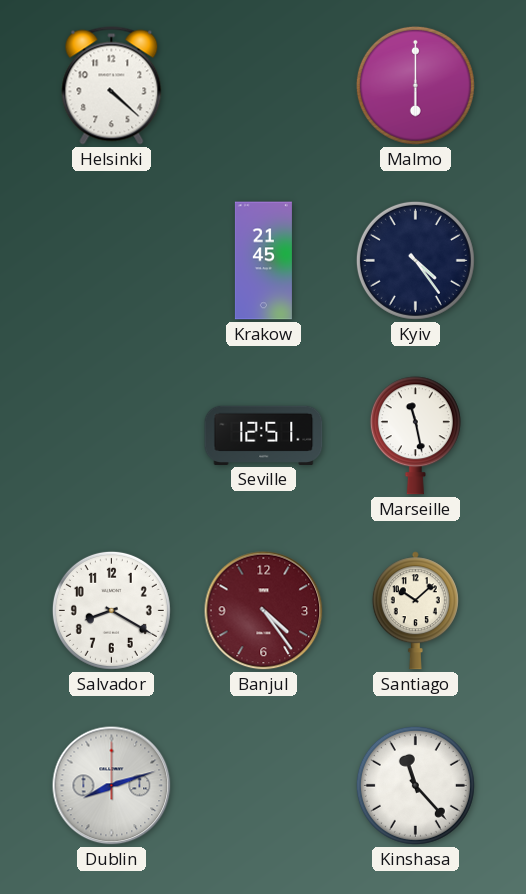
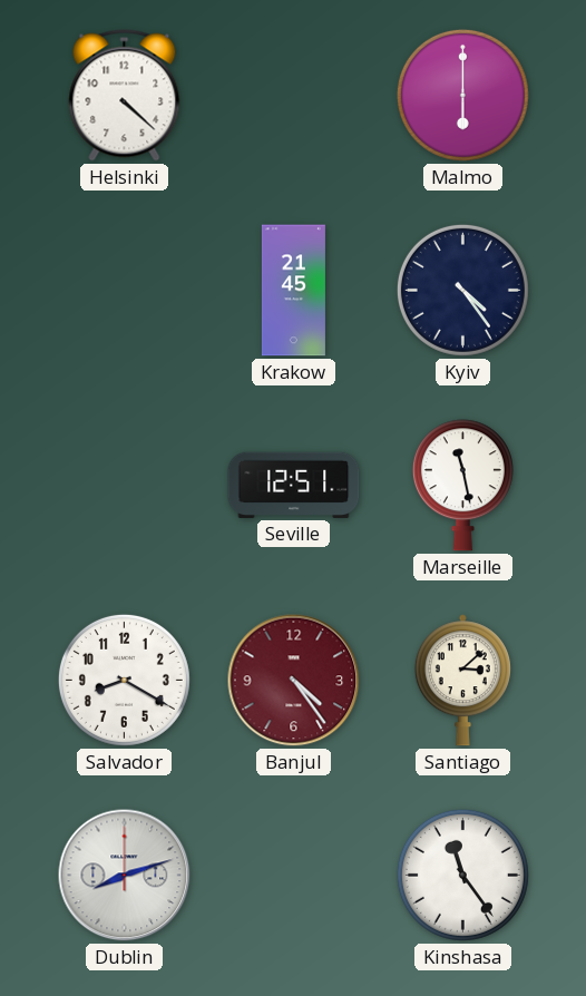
Santiago: 10:08 -> 3:08
Kinshasa: 11:23 -> 11:24
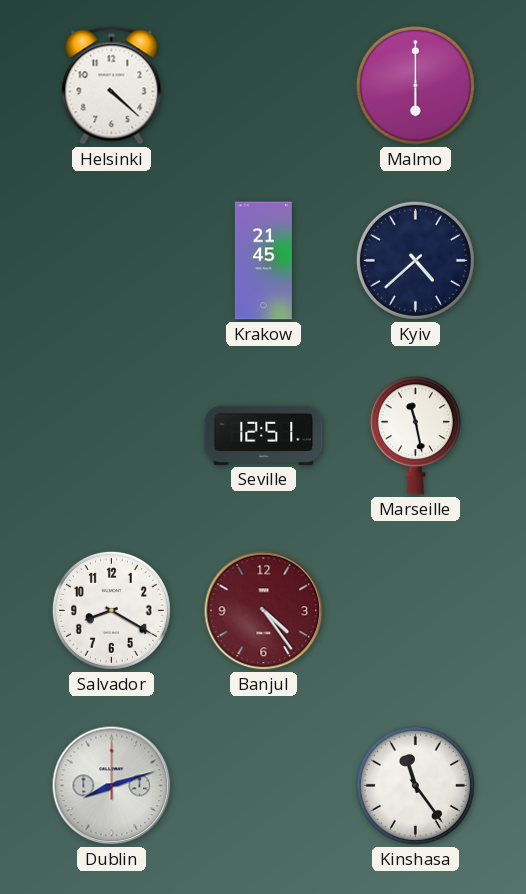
Kyiv: 4:24 -> 4:38
Santiago: 3:08 -> none
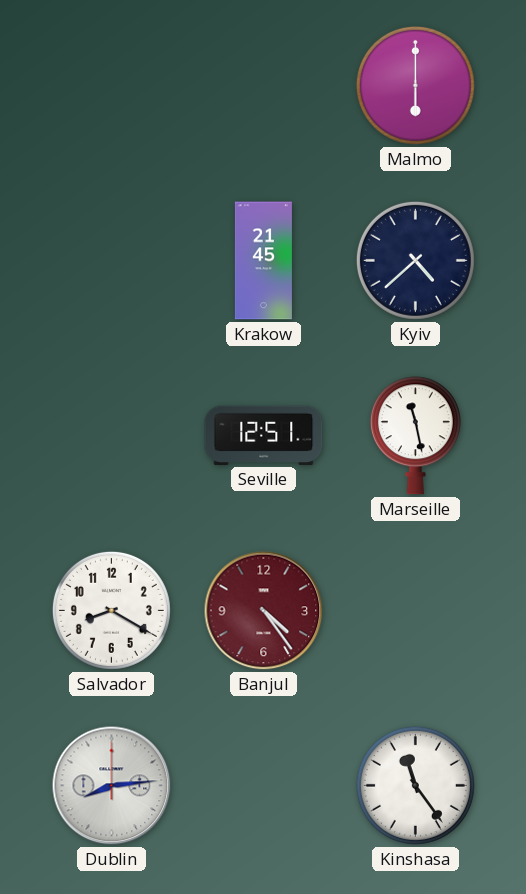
Helsinki: 4:22 -> none
Dublin: 8:12 -> 8:14
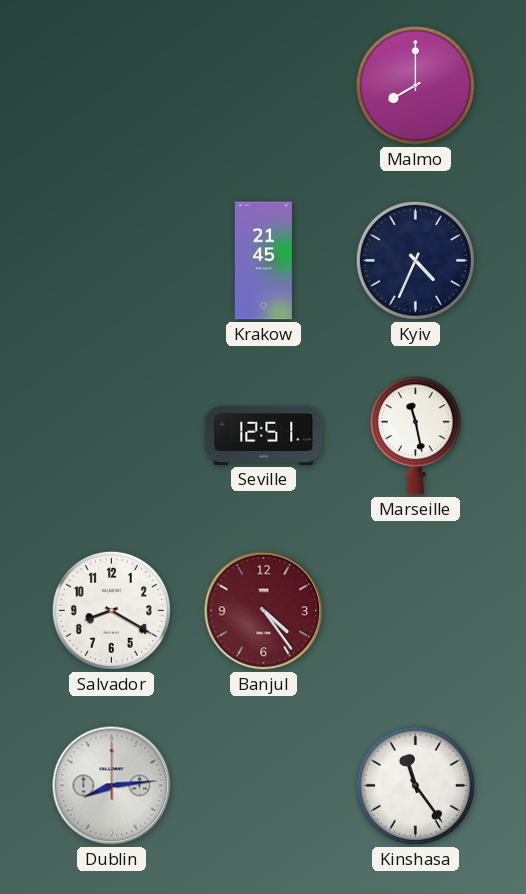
Malmo: 6:00 -> 8:00
Kyiv: 4:38 -> 4:34
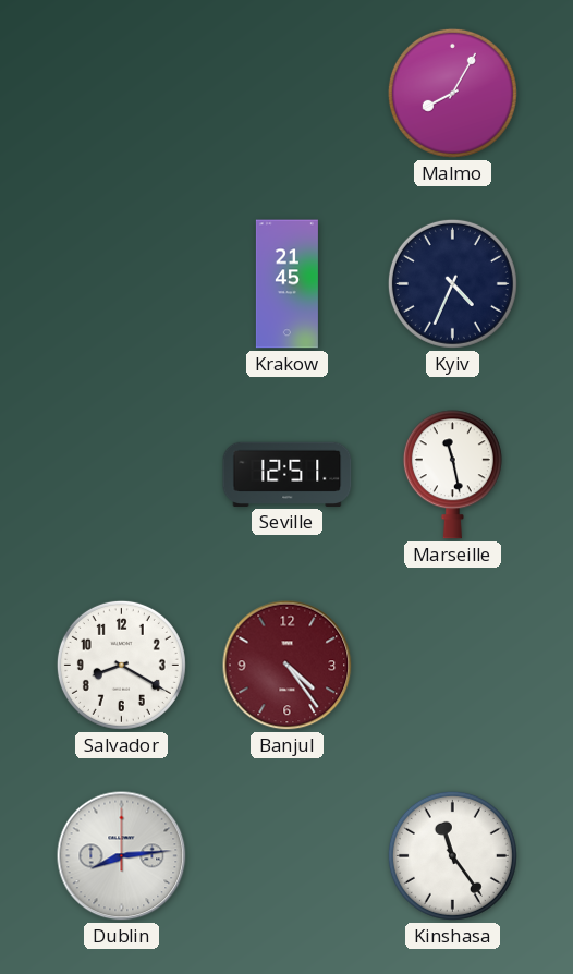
Malmo: 8:00 -> 8:05
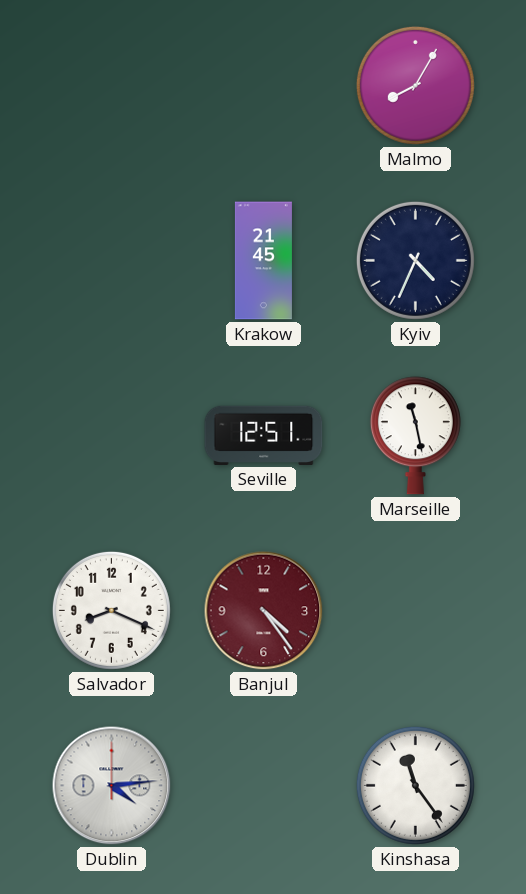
Salvador: 8:20 -> 8:19
Dublin: 8:14 -> 4:14
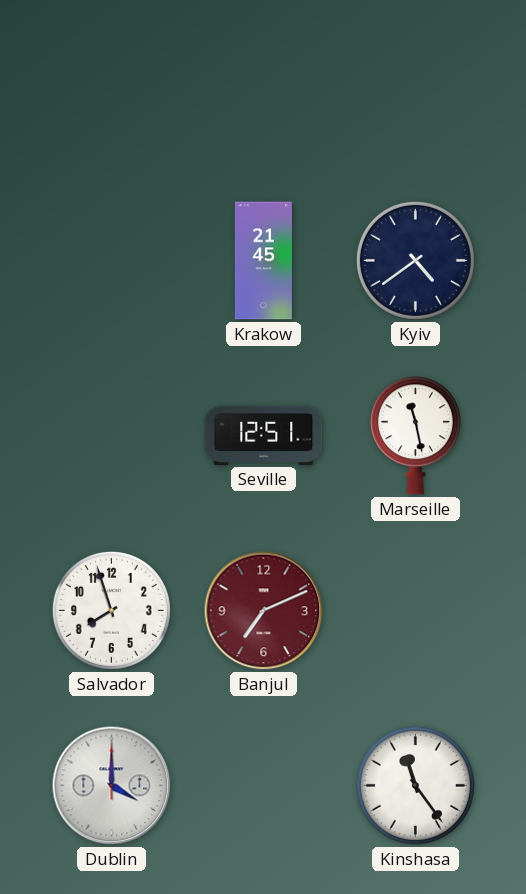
Malmo: 8:05 -> none
Kyiv: 4:34 -> 4:39
Salvador: 8:19 -> 7:57
Banjul: 4:24 -> 7:11
Dublin: 4:14 -> 4:00
